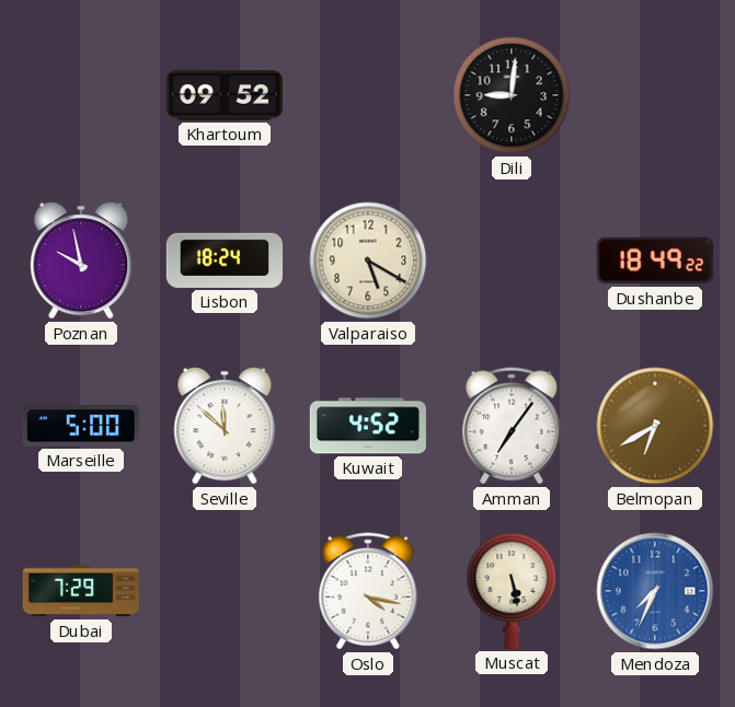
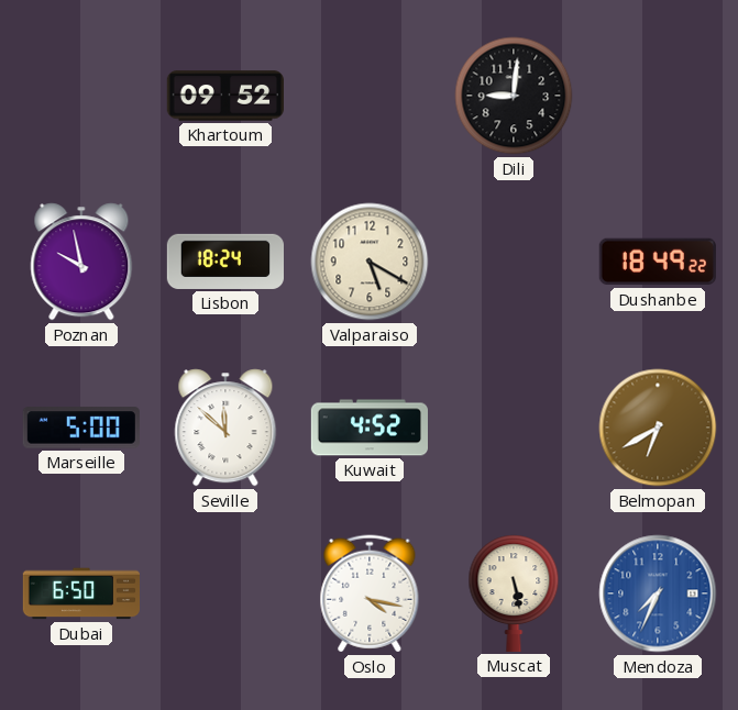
Amman: 7:06 -> none
Dubai: 7:29 -> 6:50
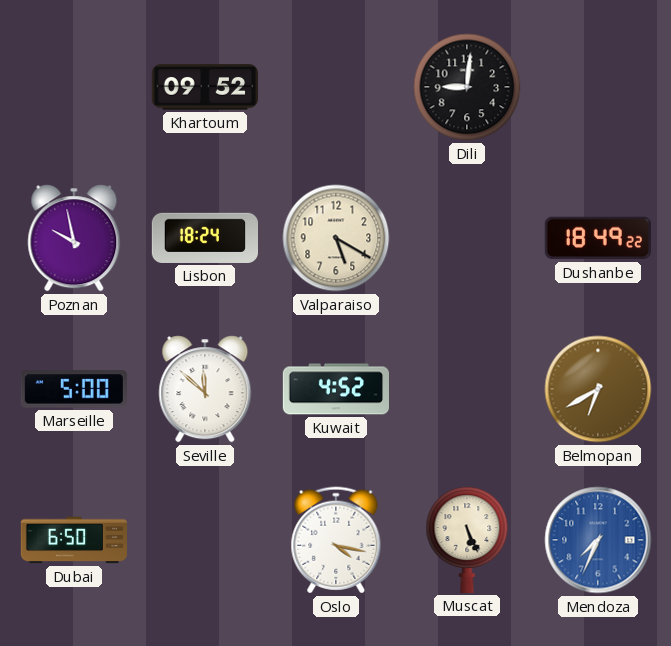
Muscat: 5:28 -> 5:26
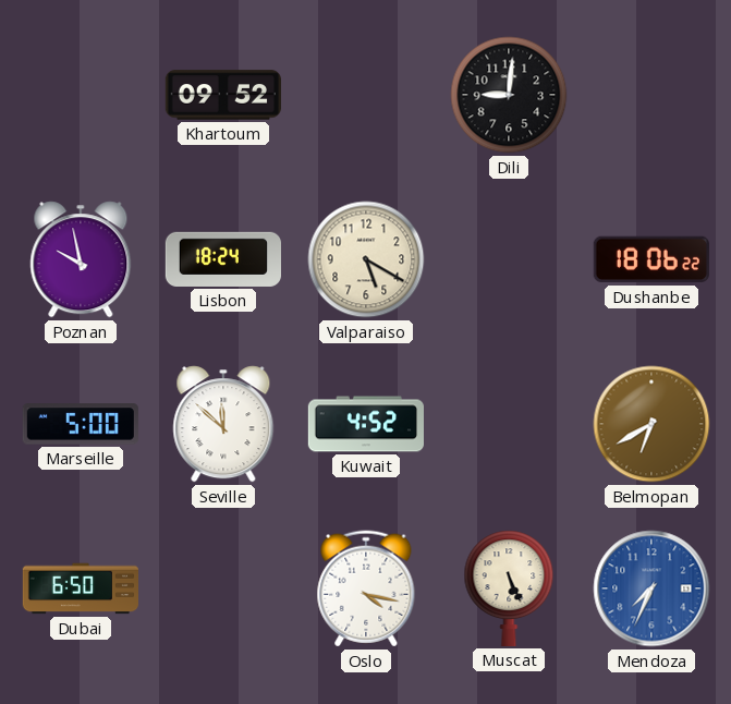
Dushanbe: 18:49 -> 18:06
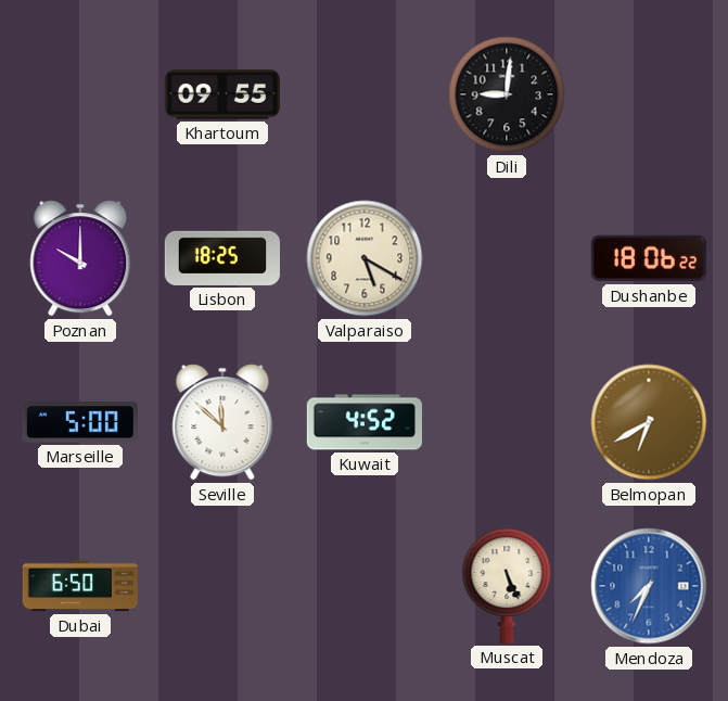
Khartoum: 09:52 -> 09:55
Poznan: 9:58 -> 10:00
Lisbon: 18:24 -> 18:25
Oslo: 4:17 -> none
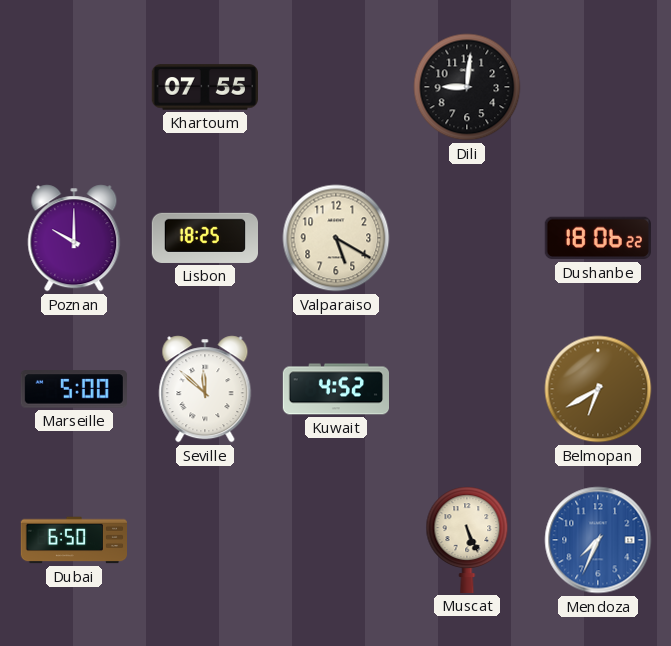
Khartoum: 09:55 -> 07:55
